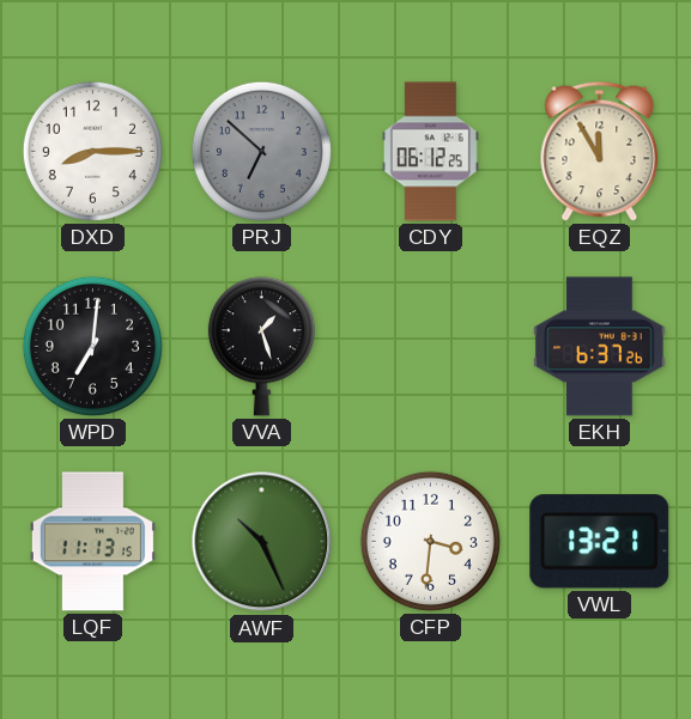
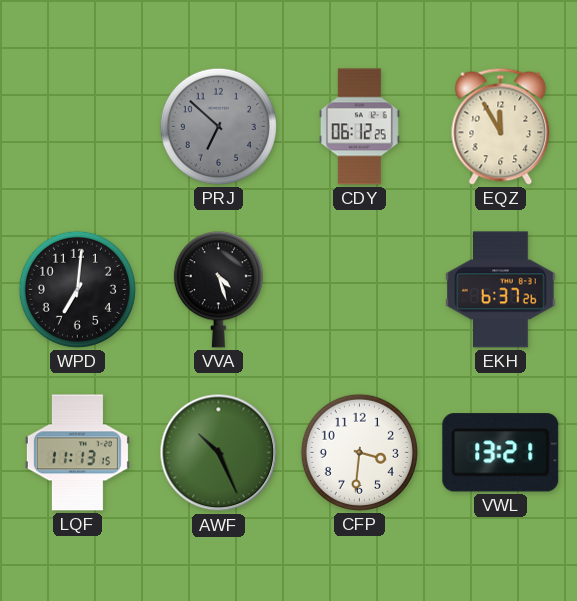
DXD: 8:15 -> none
VVA: 1:27 -> 4:27
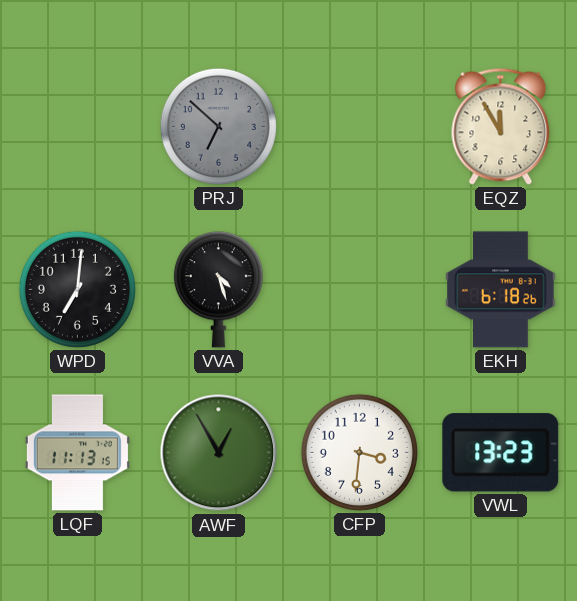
CDY: 06:12 -> none
EKH: 6:37 -> 6:18
AWF: 10:26 -> 12:55
VWL: 13:21 -> 13:23
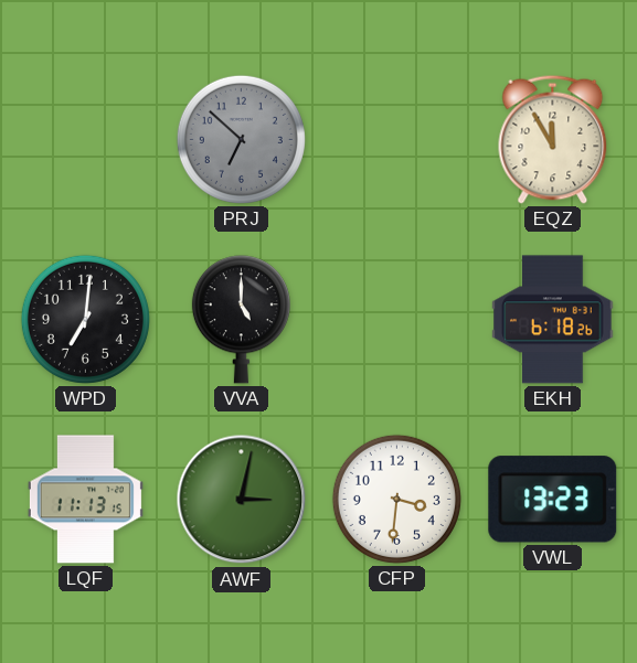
VVA: 4:27 -> 5:00
AWF: 12:55 -> 3:02
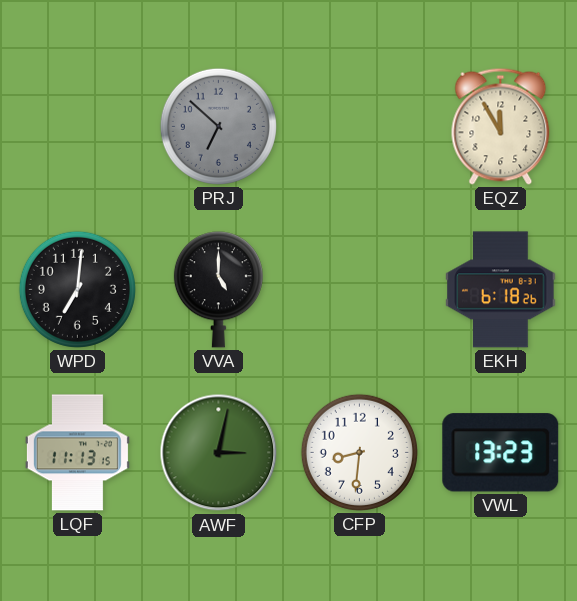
CFP: 3:31 -> 8:31
